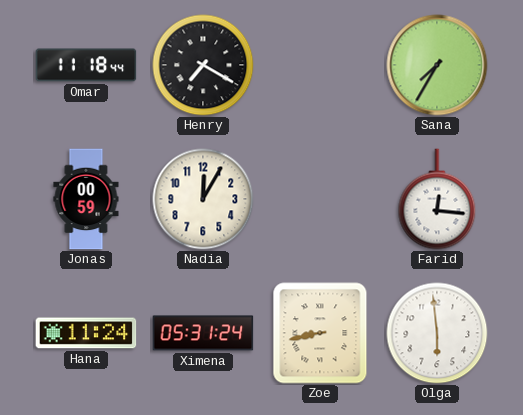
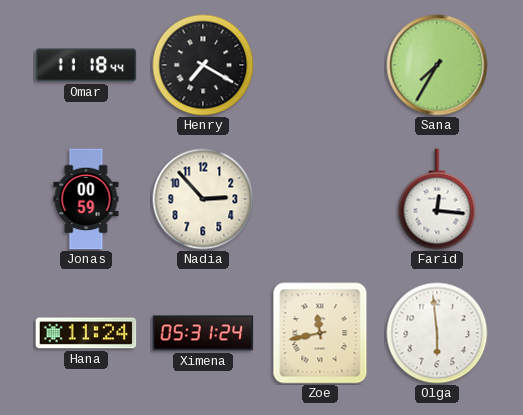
Nadia: 12:05 -> 2:53
Zoe: 8:43 -> 11:43
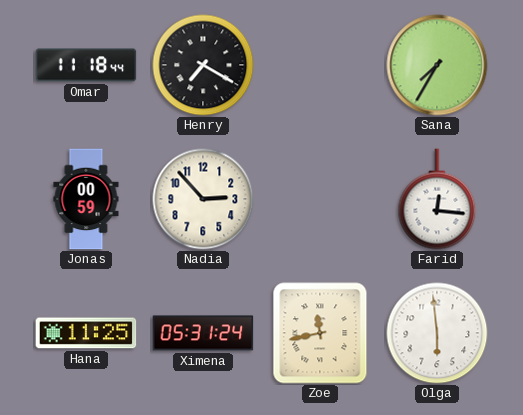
Hana: 11:24 -> 11:25
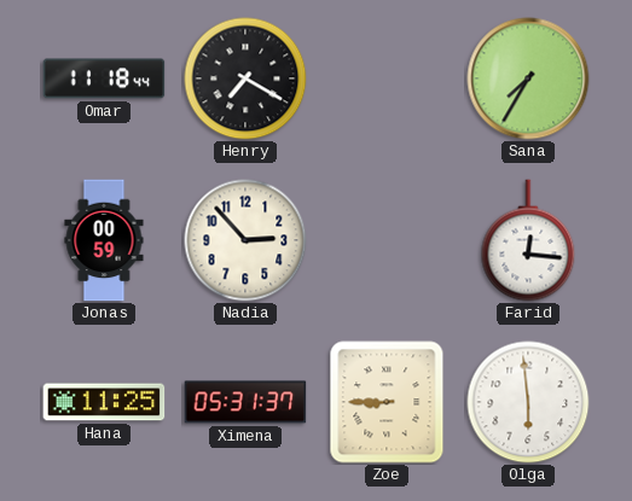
Ximena: 05:31:24 -> 05:31:37
Zoe: 11:43 -> 8:45
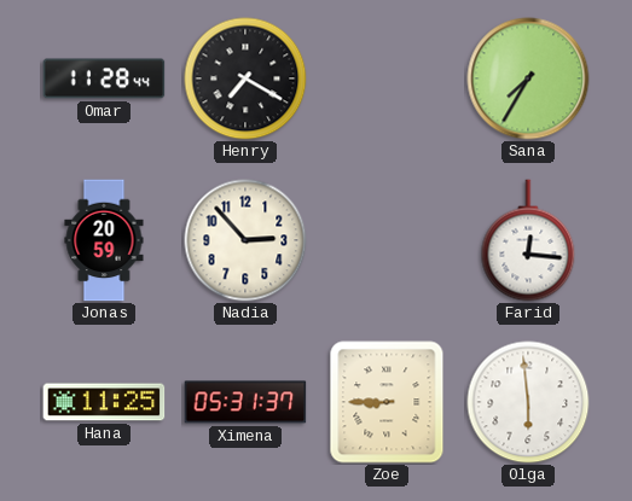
Omar: 11:18 -> 11:28
Jonas: 00:59 -> 20:59
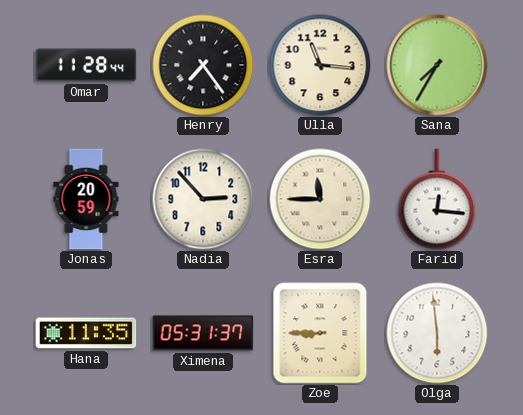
Henry: 7:20 -> 7:24
Ulla: none -> 11:16
Esra: none -> 11:45
Hana: 11:25 -> 11:35
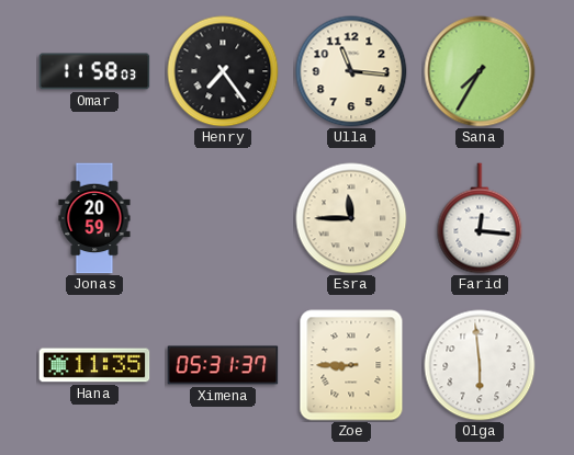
Omar: 11:28 -> 11:58
Nadia: 2:53 -> none
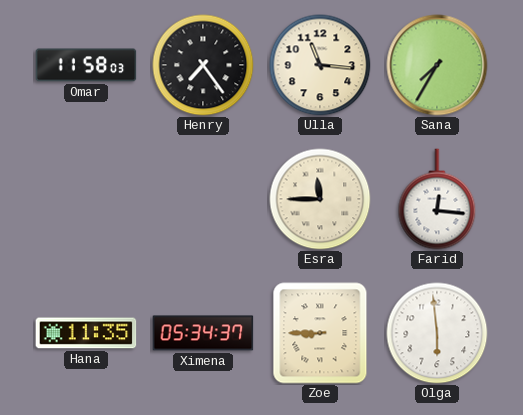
Jonas: 20:59 -> none
Ximena: 05:31 -> 05:34
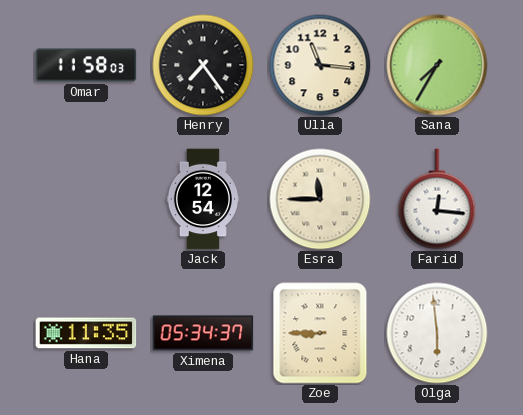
Jack: none -> 12:54
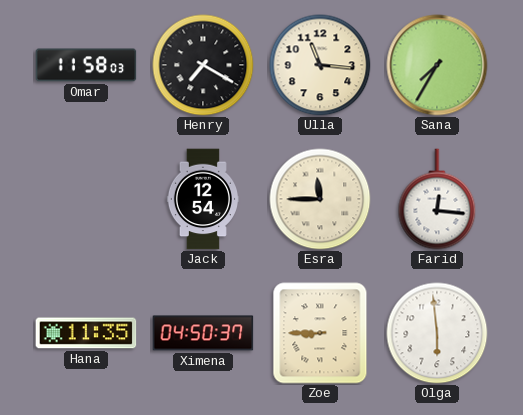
Henry: 7:24 -> 7:20
Ximena: 05:34 -> 04:50
